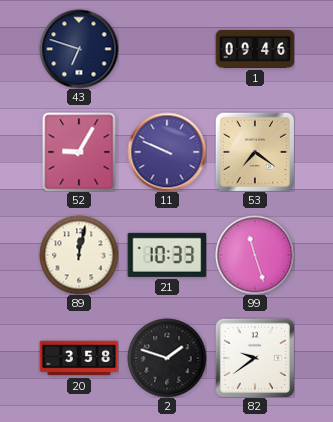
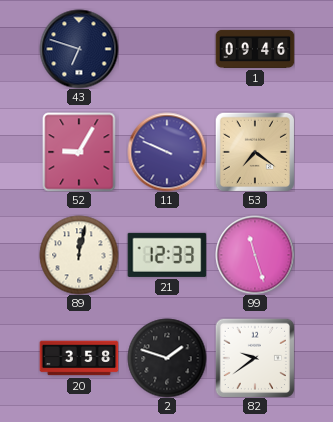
21: 10:33 -> 12:33
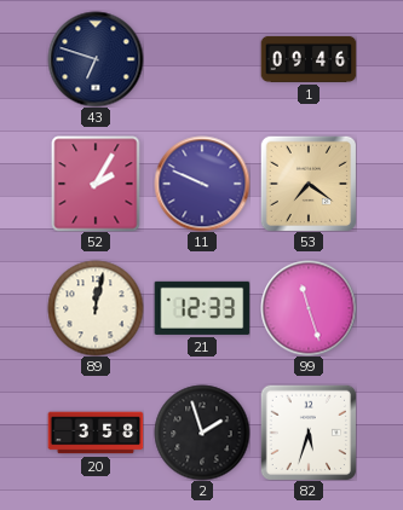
52: 9:05 -> 2:05
2: 1:48 -> 1:57
82: 9:39 -> 5:33
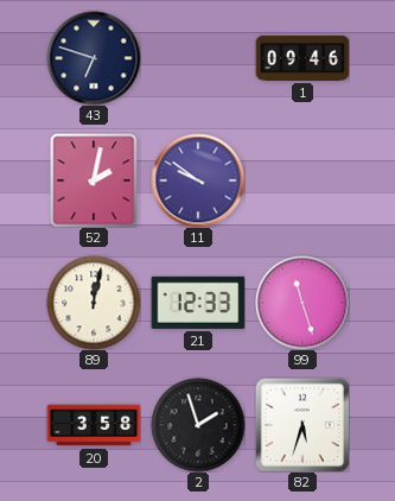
52: 2:05 -> 2:02
11: 9:49 -> 9:51
53: 7:21 -> none
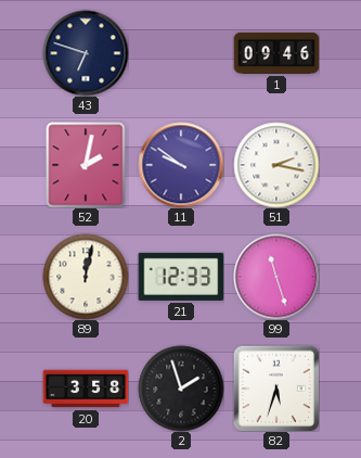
51: none -> 2:17
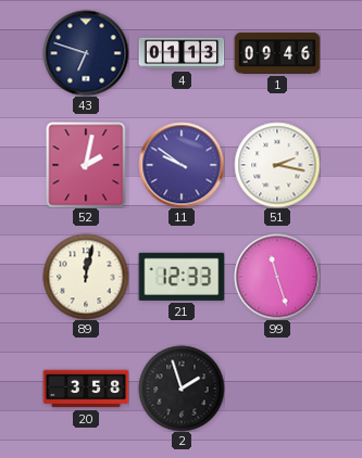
4: none -> 01:13
82: 5:33 -> none
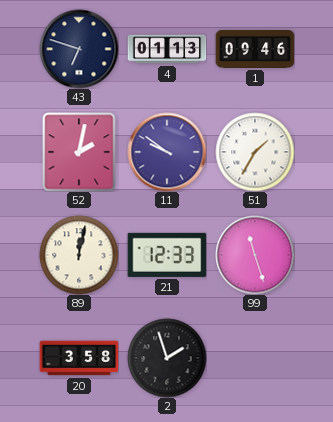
51: 2:17 -> 1:35
